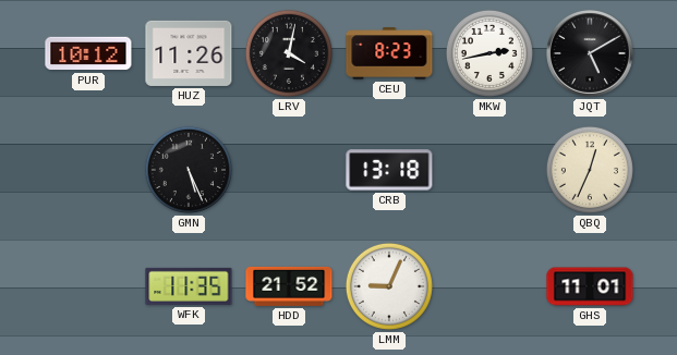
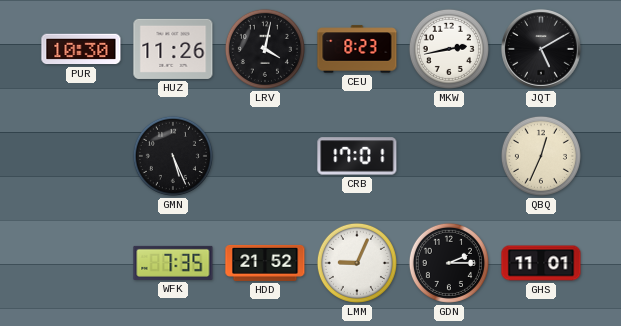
PUR: 10:12 -> 10:30
CRB: 13:18 -> 17:01
WFK: 11:35 -> 7:35
GDN: none -> 2:15
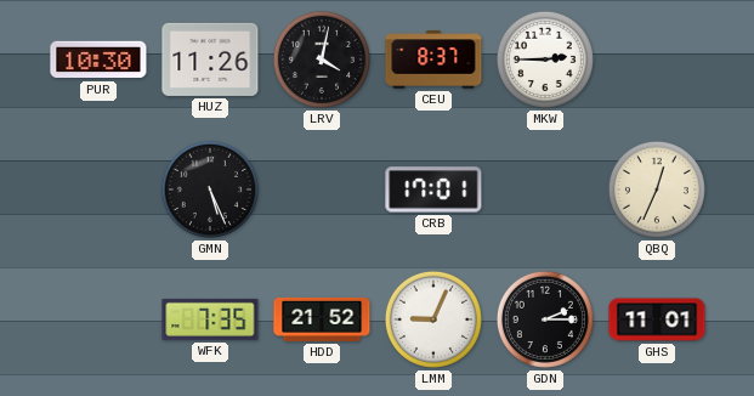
CEU: 8:23 -> 8:37
MKW: 2:43 -> 2:45
JQT: 5:10 -> none
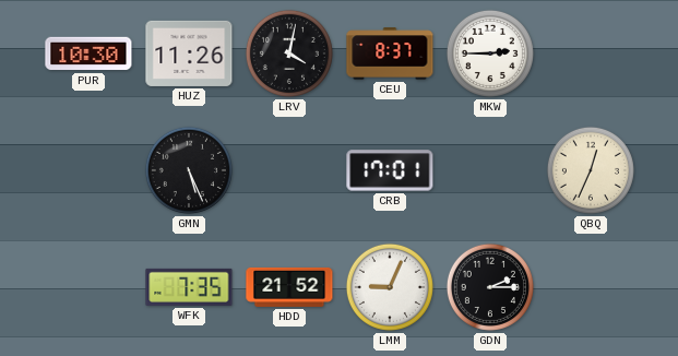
GHS: 11:01 -> none
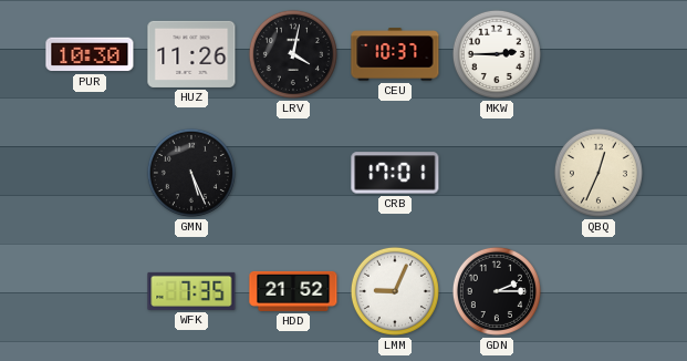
CEU: 8:37 -> 10:37
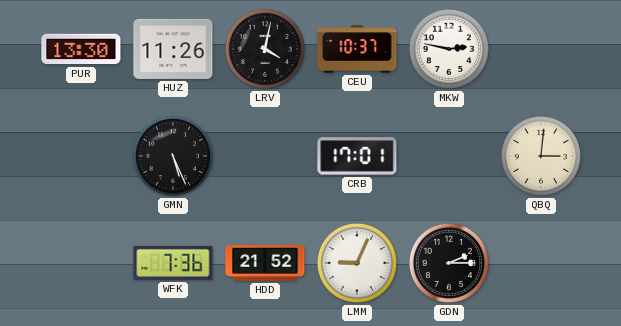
PUR: 10:30 -> 13:30
MKW: 2:45 -> 2:47
QBQ: 12:34 -> 3:01
WFK: 7:35 -> 7:36
